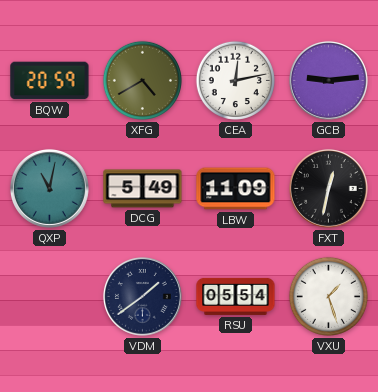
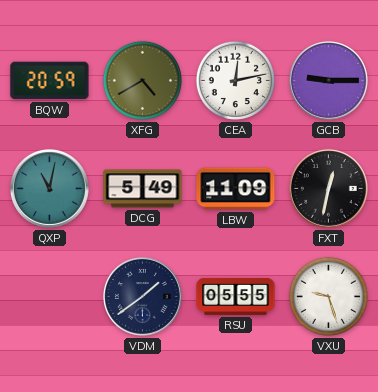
GCB: 9:14 -> 9:15
RSU: 05:54 -> 05:55
VXU: 1:27 -> 9:27
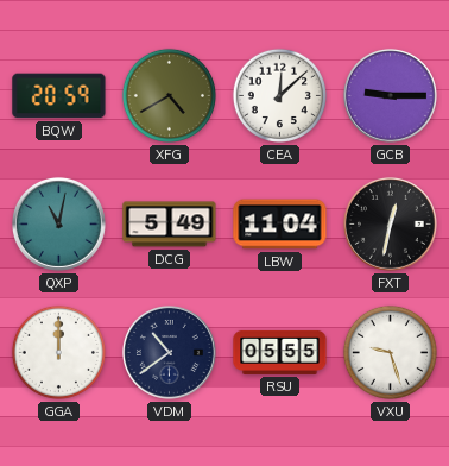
CEA: 12:13 -> 12:08
LBW: 11:09 -> 11:04
GGA: none -> 12:00
VDM: 1:39 -> 10:39
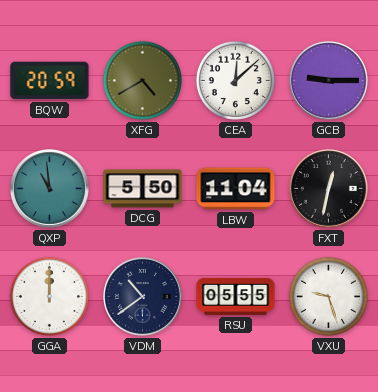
QXP: 11:02 -> 10:59
DCG: 5:49 -> 5:50
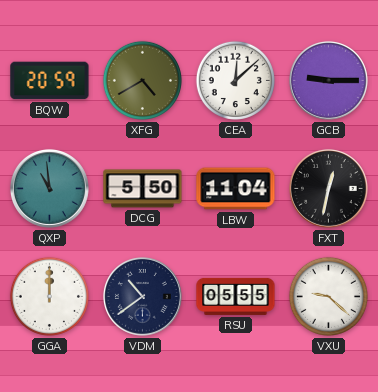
VXU: 9:27 -> 9:22
